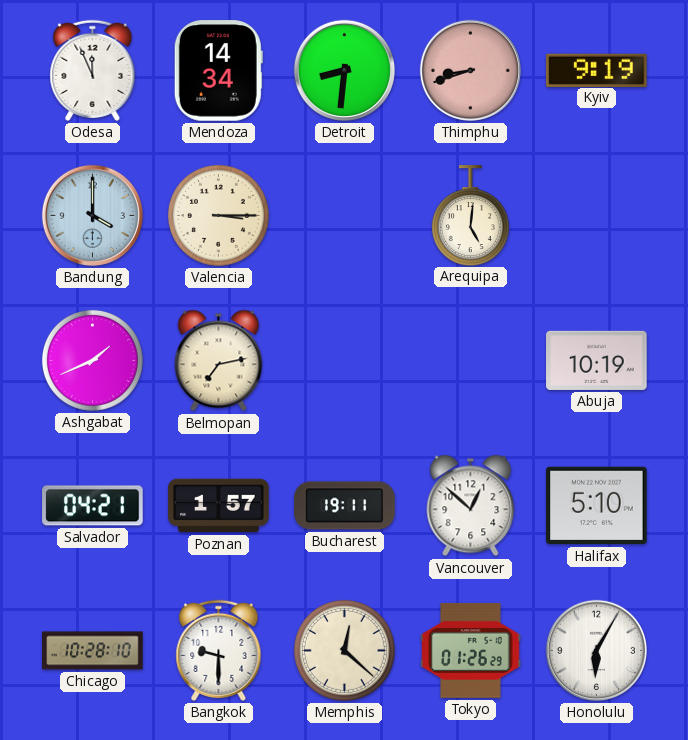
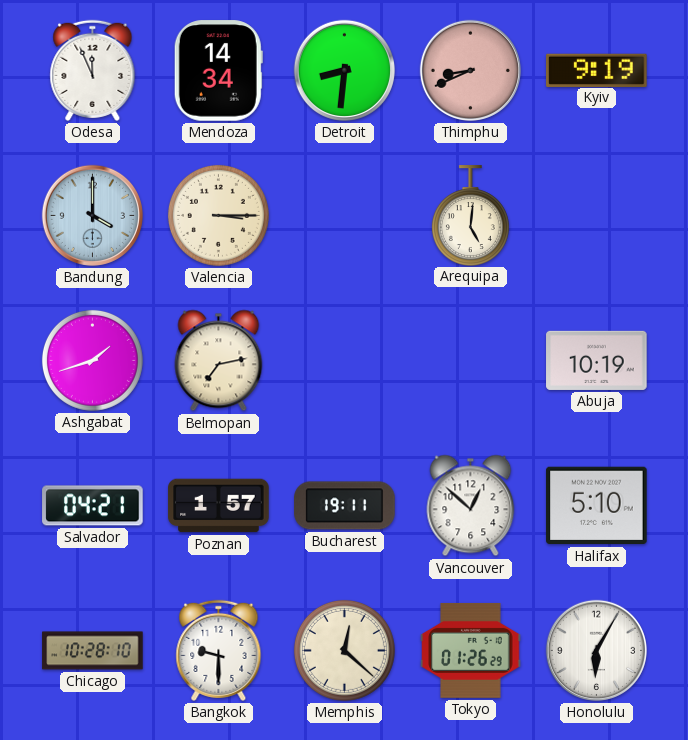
Thimphu: 8:42 -> 8:41
Ashgabat: 1:41 -> 1:42
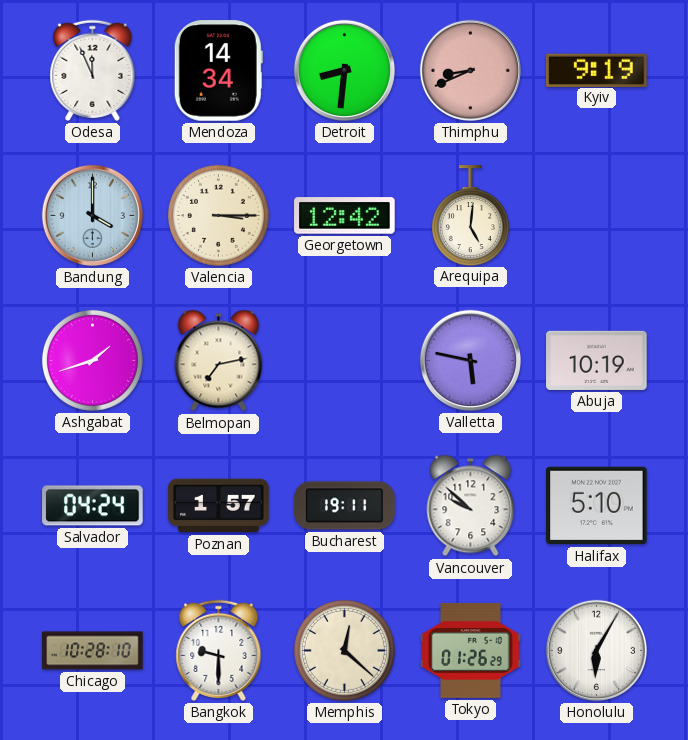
Georgetown: none -> 12:42
Valletta: none -> 5:47
Salvador: 04:21 -> 04:24
Vancouver: 12:52 -> 9:52
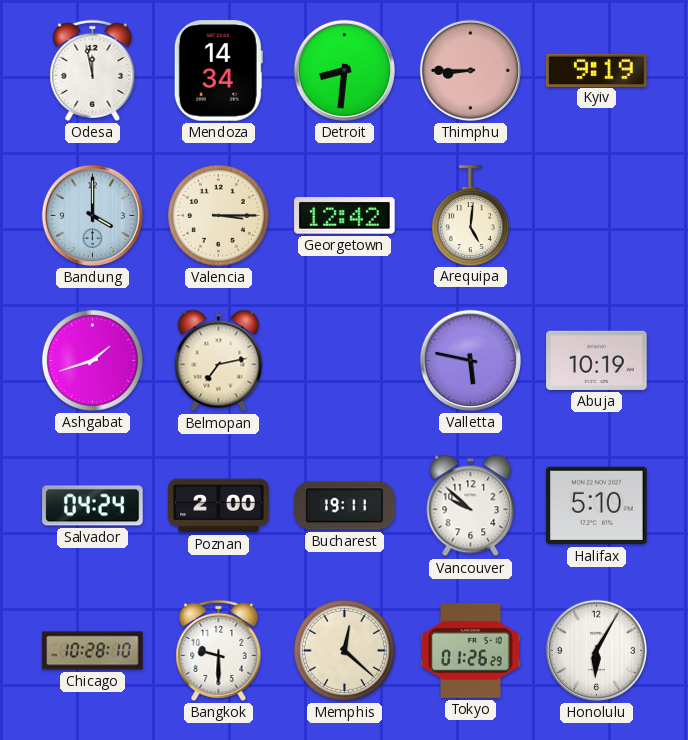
Odesa: 11:56 -> 11:58
Thimphu: 8:41 -> 8:45
Poznan: 1:57 -> 2:00
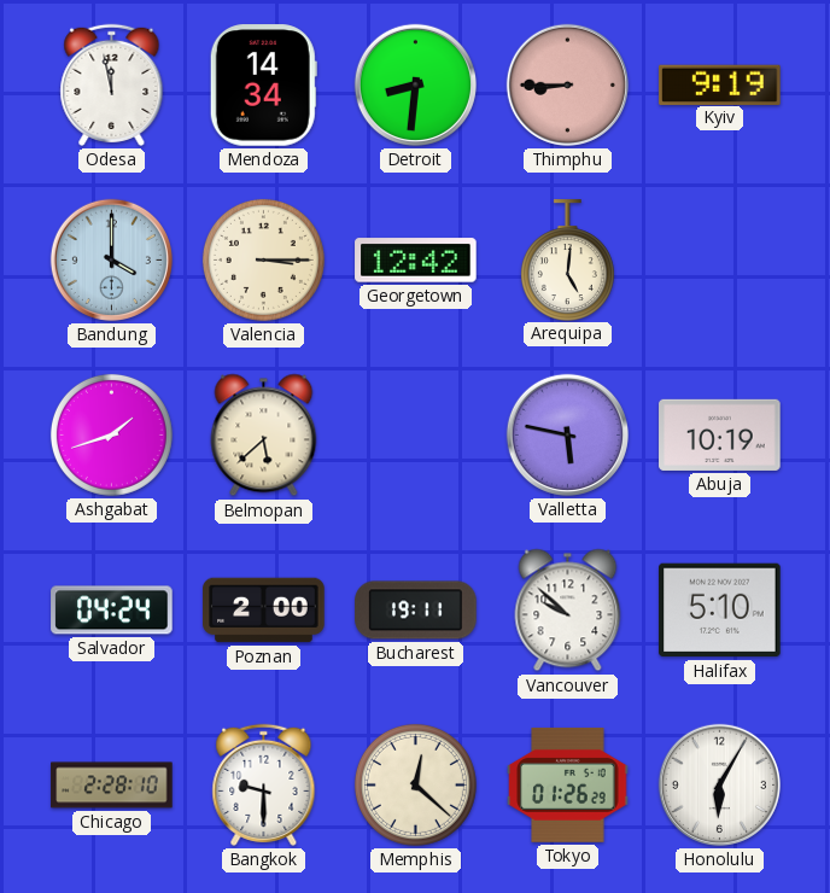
Belmopan: 7:13 -> 5:38
Chicago: 10:28 -> 2:28
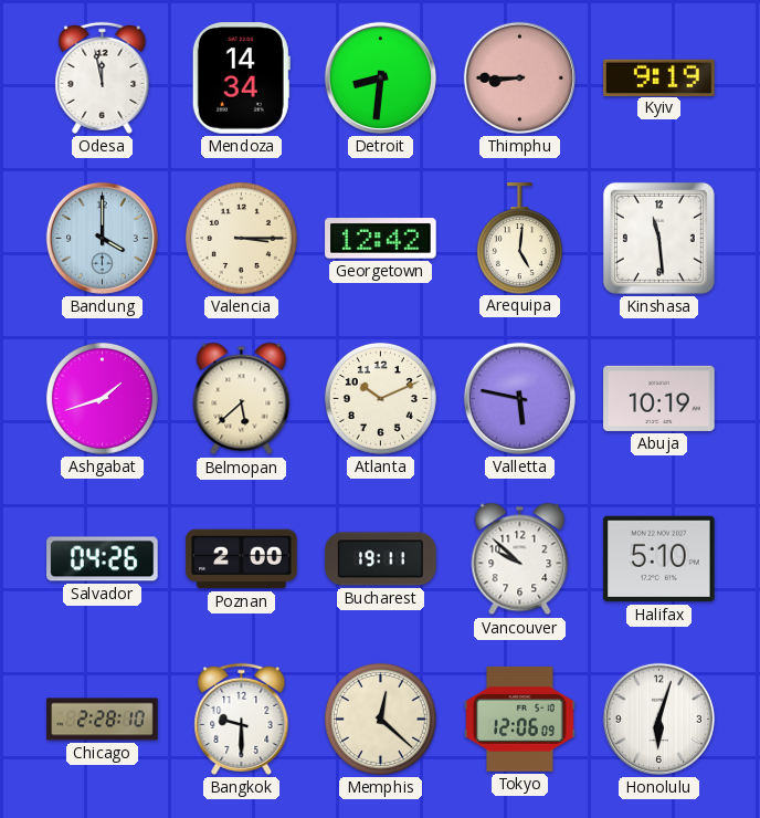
Kinshasa: none -> 11:29
Atlanta: none -> 10:11
Salvador: 04:24 -> 04:26
Tokyo: 01:26 -> 12:06
Honolulu: 6:05 -> 6:03
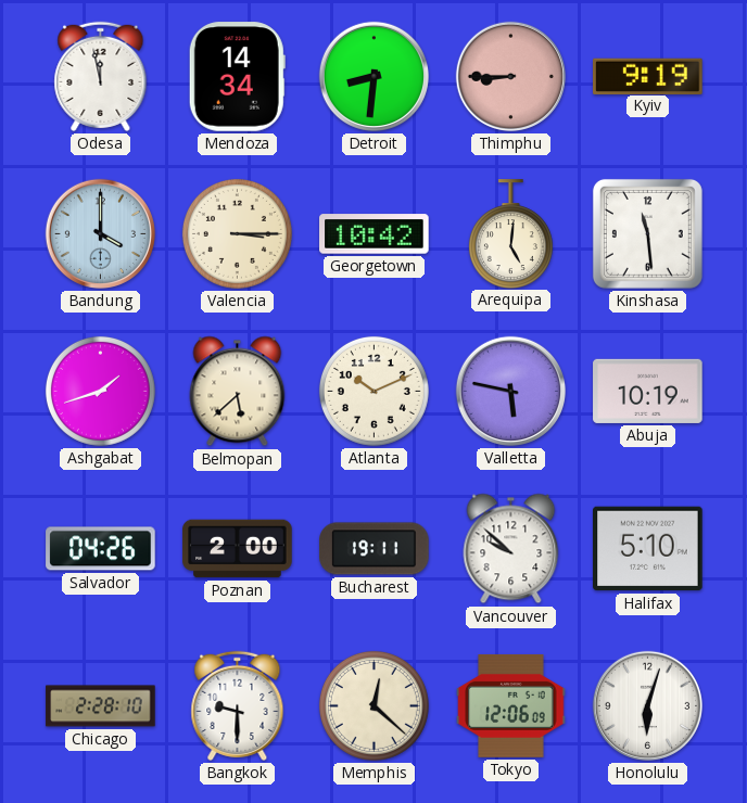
Georgetown: 12:42 -> 10:42
